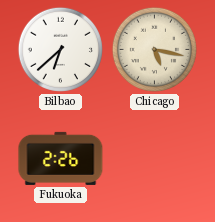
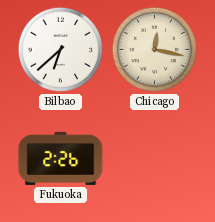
Chicago: 5:17 -> 12:17
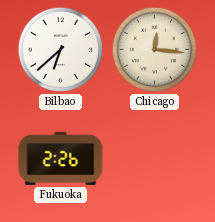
Chicago: 12:17 -> 12:16
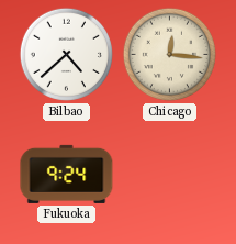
Bilbao: 6:38 -> 4:38
Fukuoka: 2:26 -> 9:24
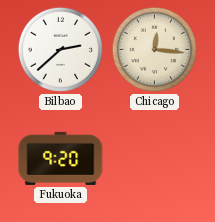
Bilbao: 4:38 -> 2:38
Fukuoka: 9:24 -> 9:20
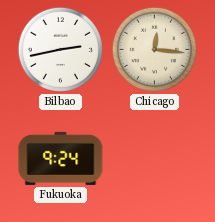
Bilbao: 2:38 -> 2:43
Fukuoka: 9:20 -> 9:24
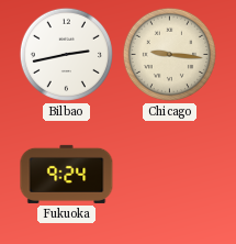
Chicago: 12:16 -> 9:16
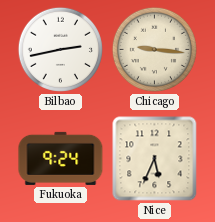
Nice: none -> 5:34
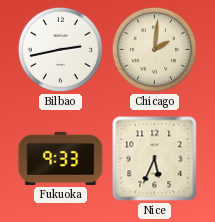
Chicago: 9:16 -> 2:01
Fukuoka: 9:24 -> 9:33
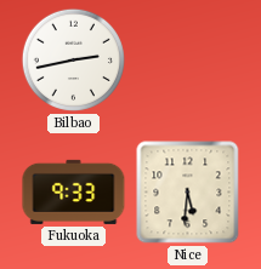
Chicago: 2:01 -> none
Nice: 5:34 -> 5:31
